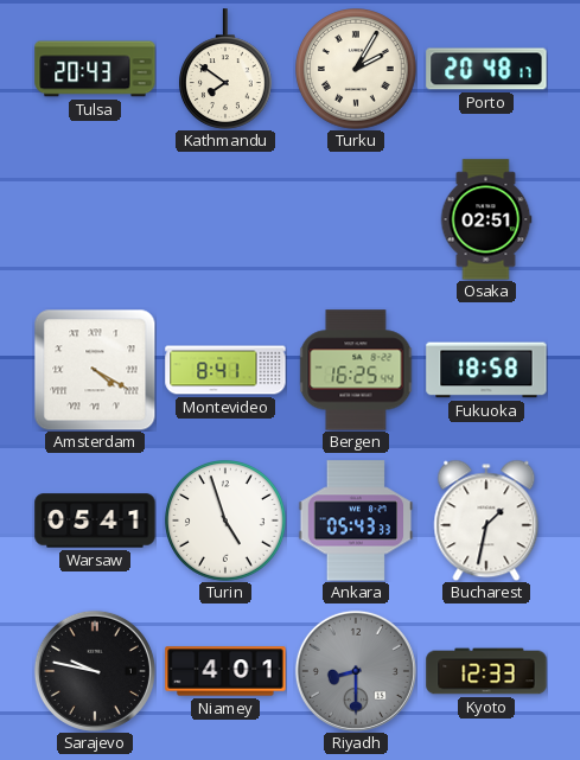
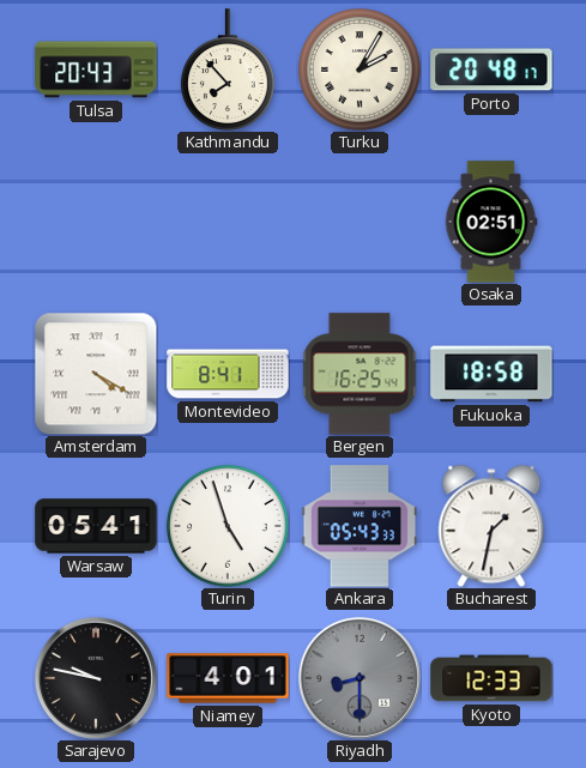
Kathmandu: 7:51 -> 7:53
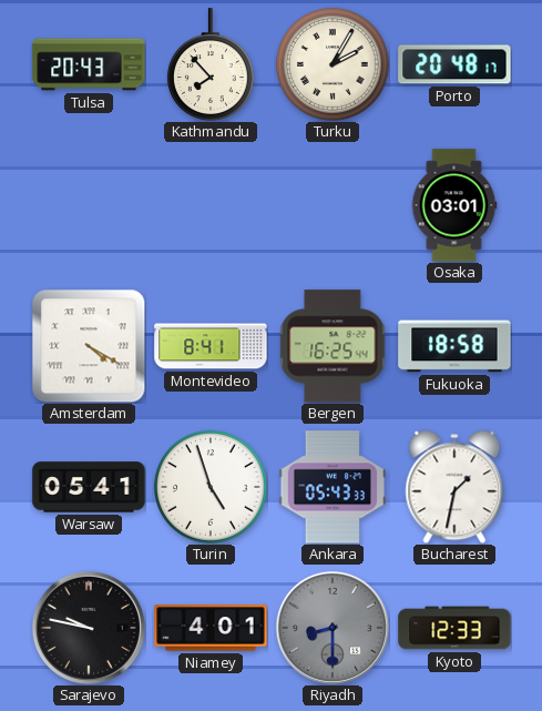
Osaka: 02:51 -> 03:01
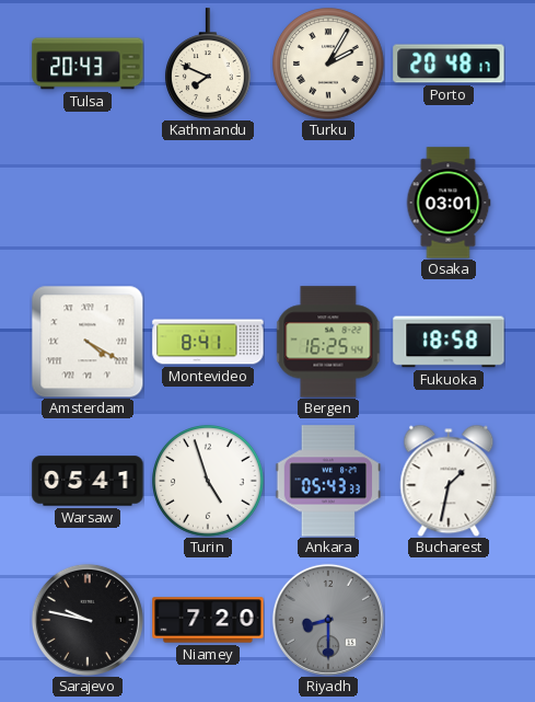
Kathmandu: 7:53 -> 7:49
Niamey: 4:01 -> 7:20
Kyoto: 12:33 -> none
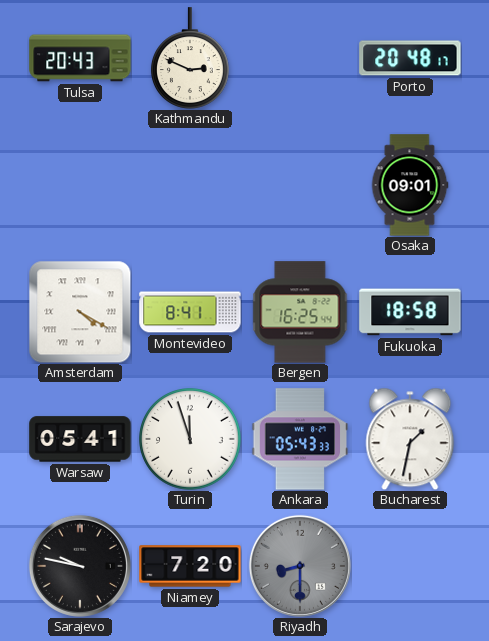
Kathmandu: 7:49 -> 2:49
Turku: 2:05 -> none
Osaka: 03:01 -> 09:01
Turin: 4:57 -> 11:57
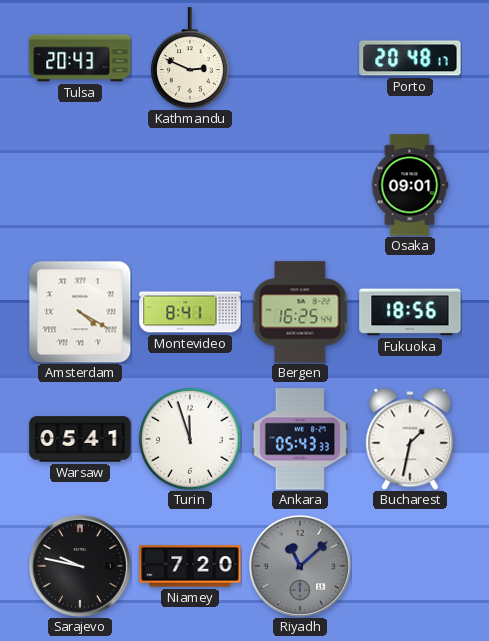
Fukuoka: 18:58 -> 18:56
Riyadh: 8:30 -> 11:08
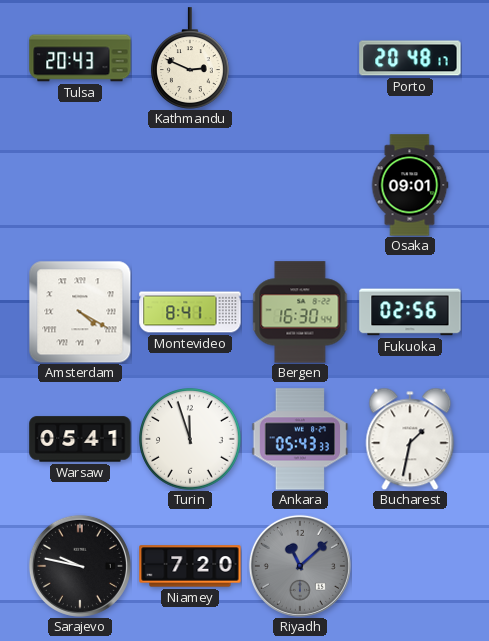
Bergen: 16:25 -> 16:30
Fukuoka: 18:56 -> 02:56
